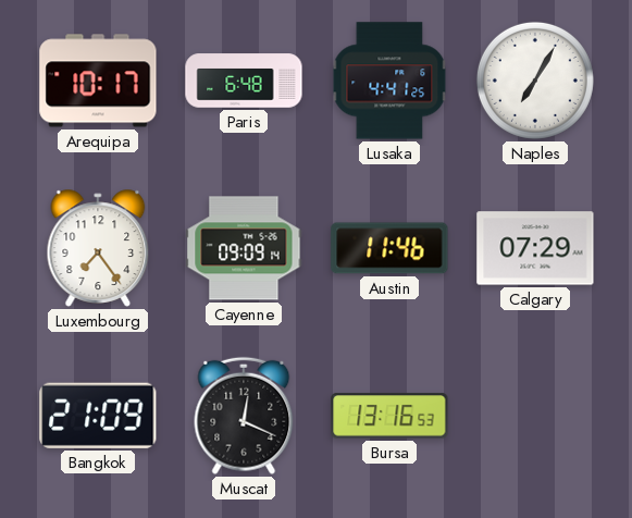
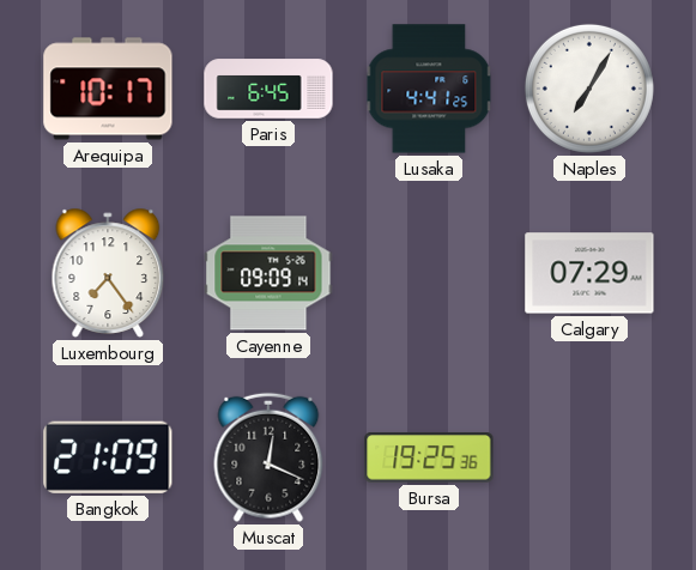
Paris: 6:48 -> 6:45
Austin: 11:46 -> none
Bursa: 13:16 -> 19:25
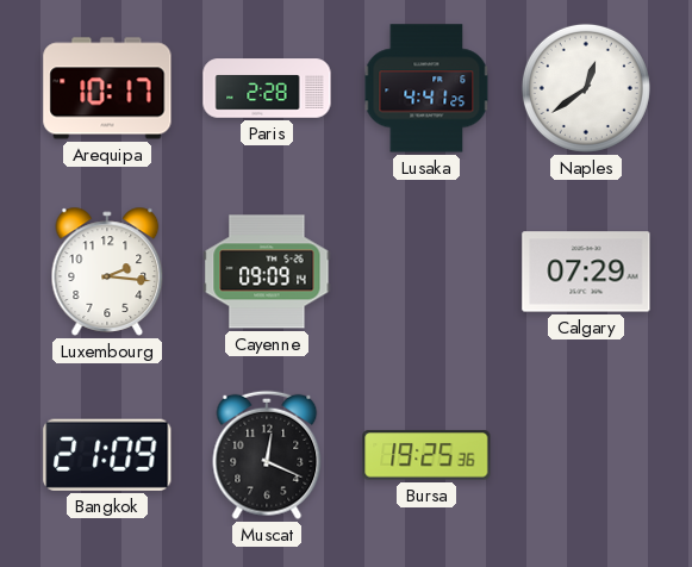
Paris: 6:45 -> 2:28
Naples: 7:05 -> 12:39
Luxembourg: 7:24 -> 2:16
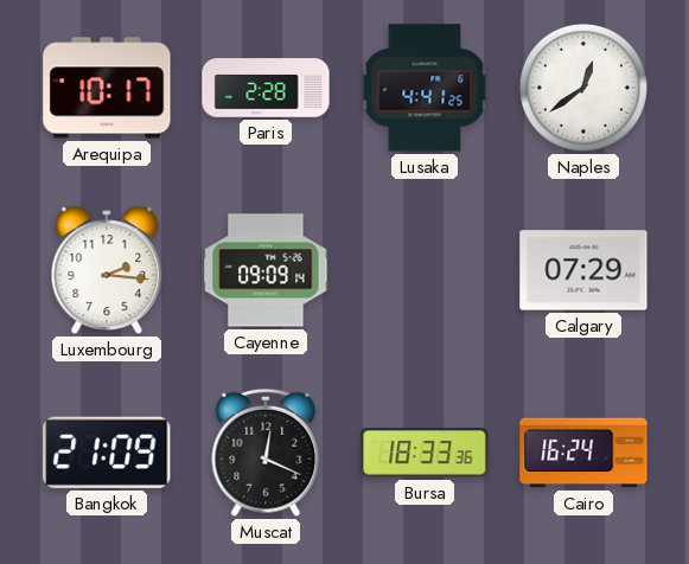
Bursa: 19:25 -> 18:33
Cairo: none -> 16:24
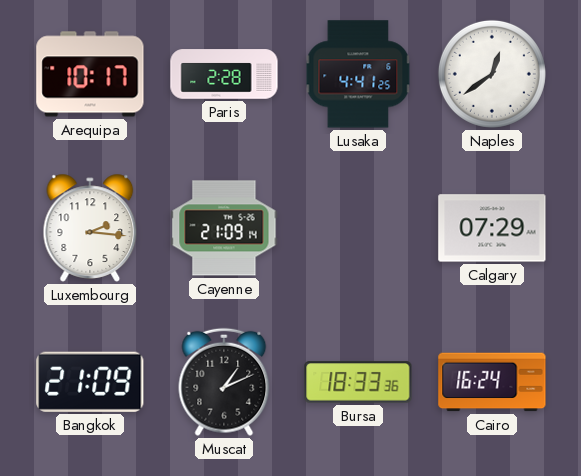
Cayenne: 09:09 -> 21:09
Muscat: 12:19 -> 1:11
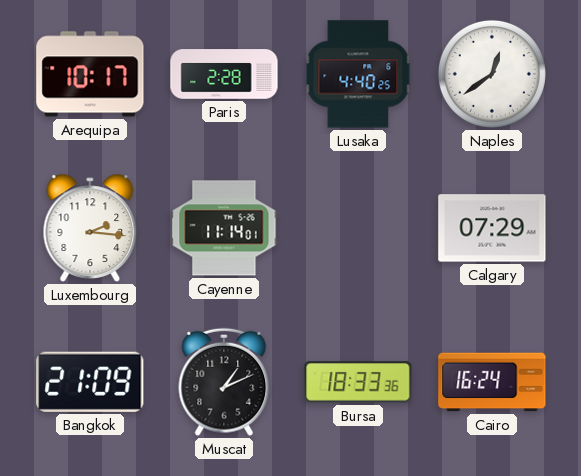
Lusaka: 4:41 -> 4:40
Cayenne: 21:09 -> 11:14
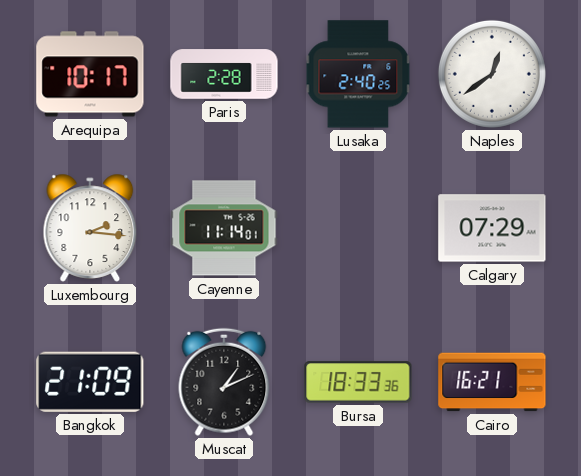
Lusaka: 4:40 -> 2:40
Cairo: 16:24 -> 16:21
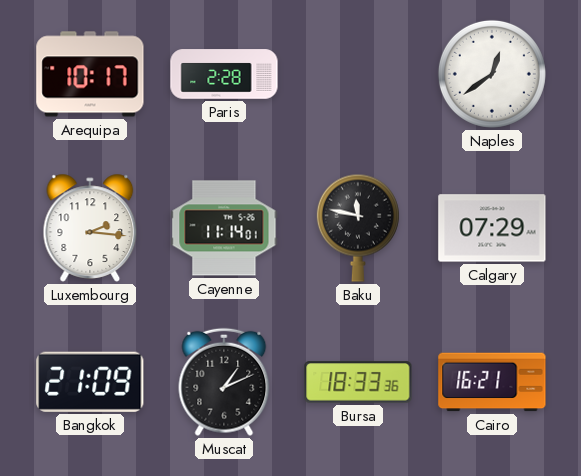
Lusaka: 2:40 -> none
Baku: none -> 11:47
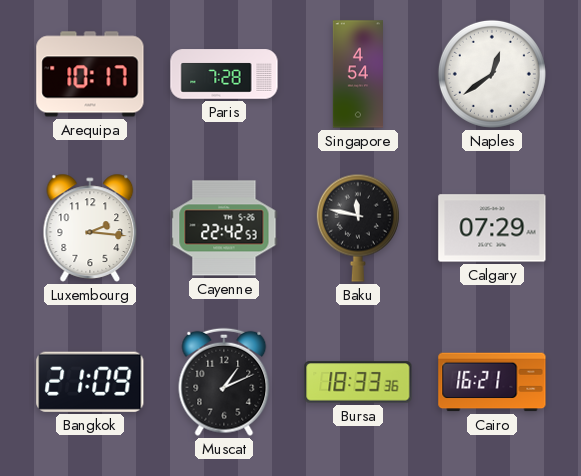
Paris: 2:28 -> 7:28
Singapore: none -> 4:54
Cayenne: 11:14 -> 22:42
